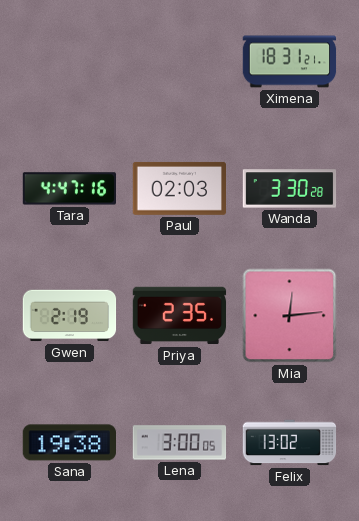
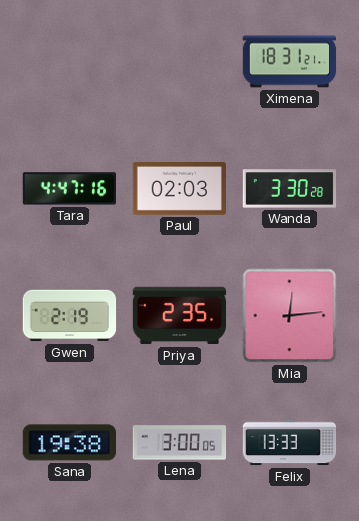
Felix: 13:02 -> 13:33
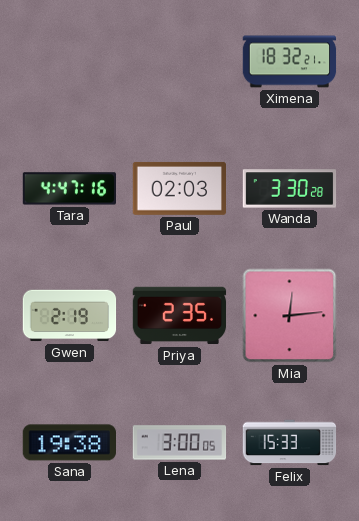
Ximena: 18:31 -> 18:32
Felix: 13:33 -> 15:33
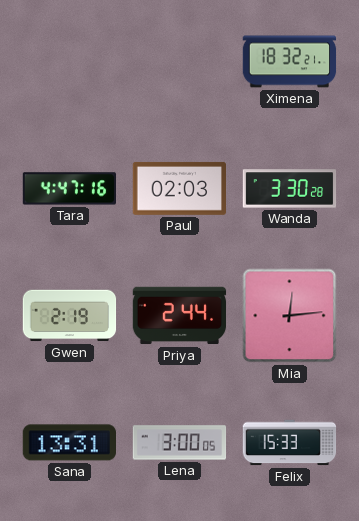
Priya: 2:35 -> 2:44
Sana: 19:38 -> 13:31
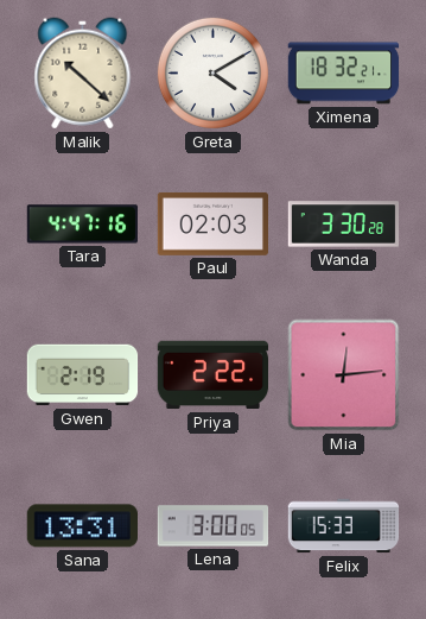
Malik: none -> 10:22
Greta: none -> 4:10
Priya: 2:44 -> 2:22
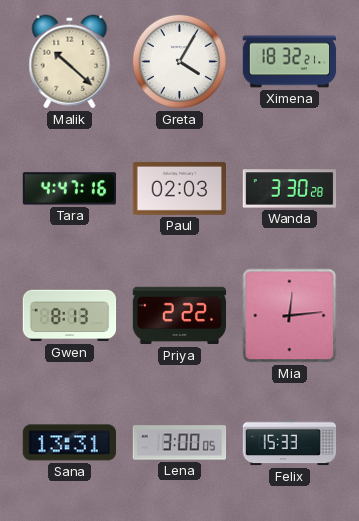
Greta: 4:10 -> 4:05
Gwen: 2:19 -> 8:13
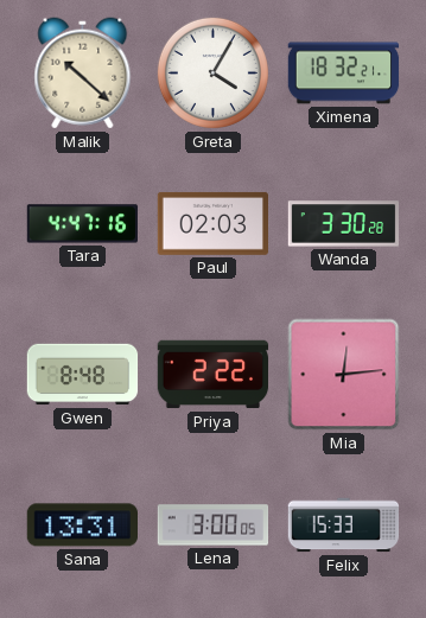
Gwen: 8:13 -> 8:48
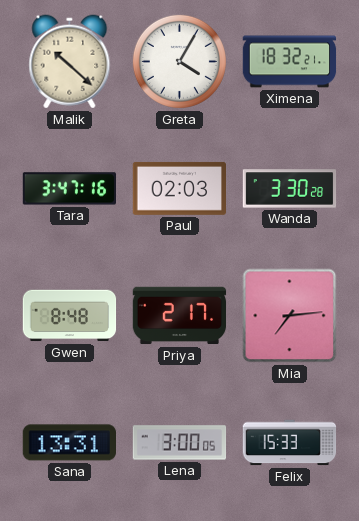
Tara: 4:47 -> 3:47
Priya: 2:22 -> 2:17
Mia: 12:14 -> 7:14
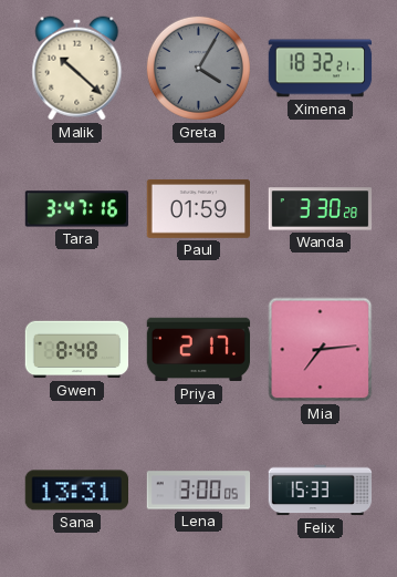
Greta dial: white -> grey
Paul: 02:03 -> 01:59
